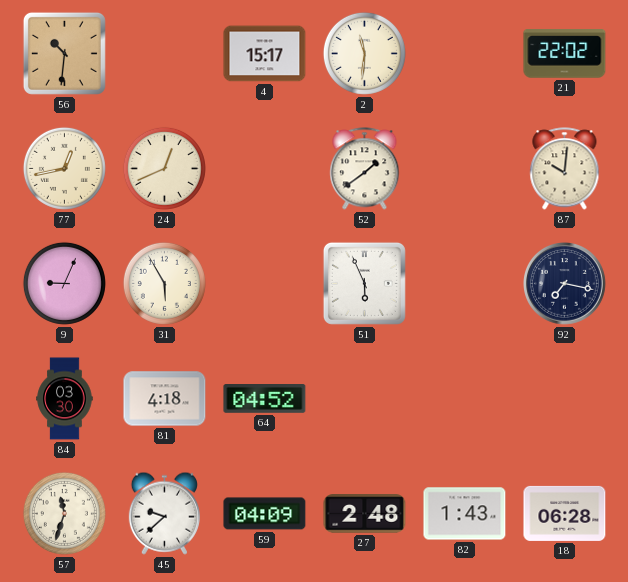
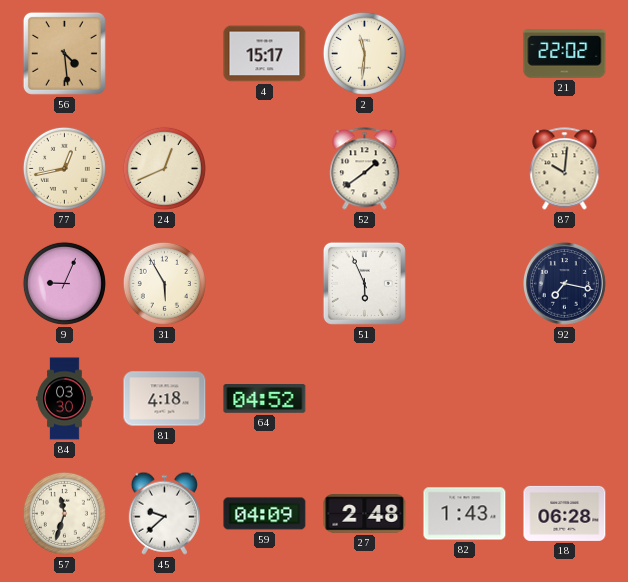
56: 10:31 -> 4:29
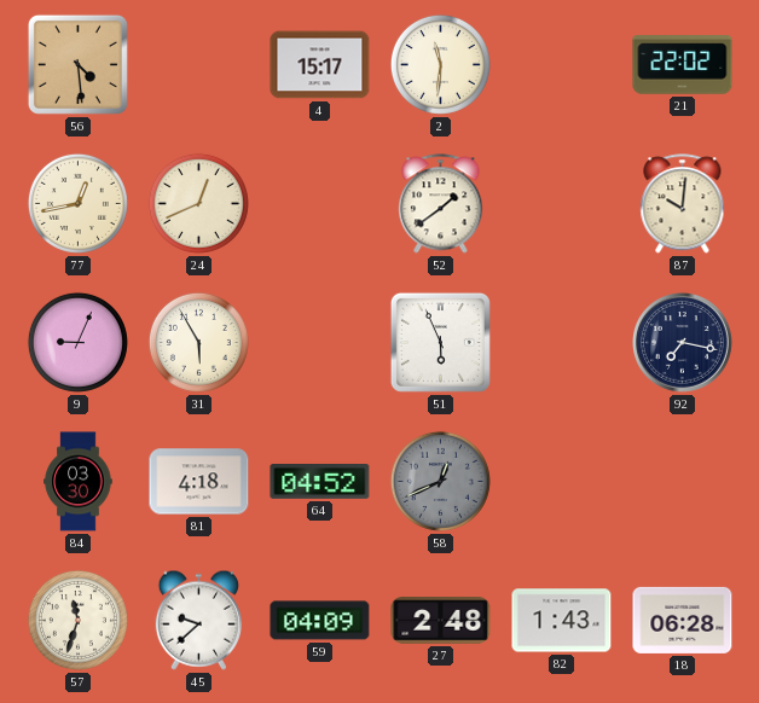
58: none -> 12:41
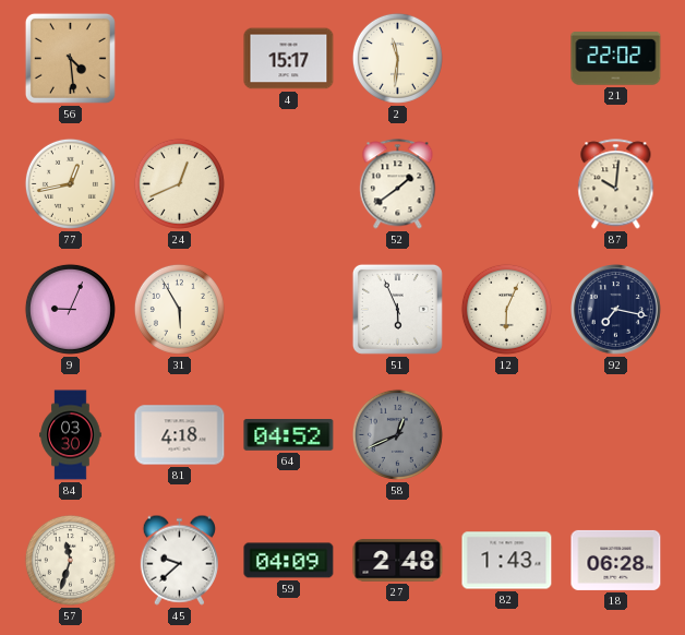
12: none -> 6:04
